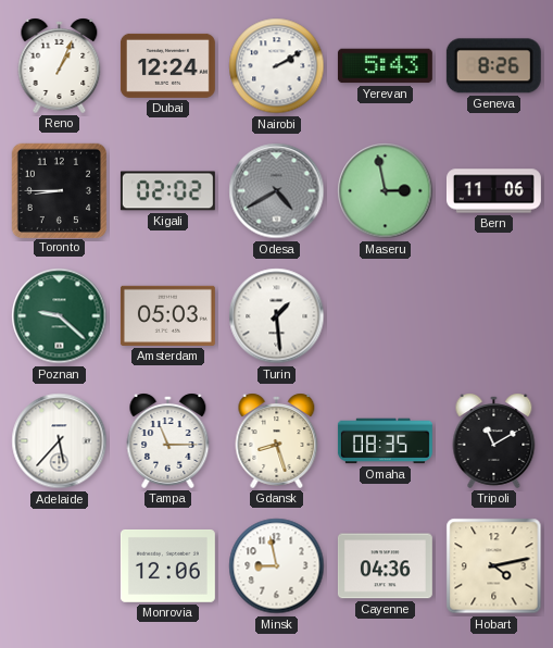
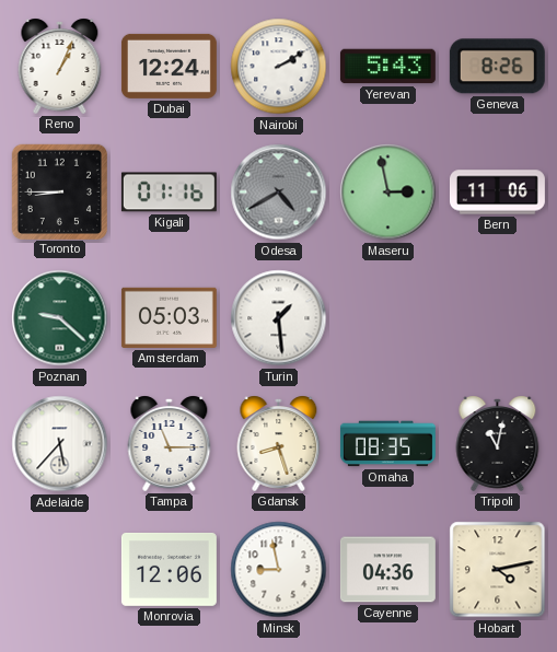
Kigali: 02:02 -> 01:16
Tripoli: 11:10 -> 11:02
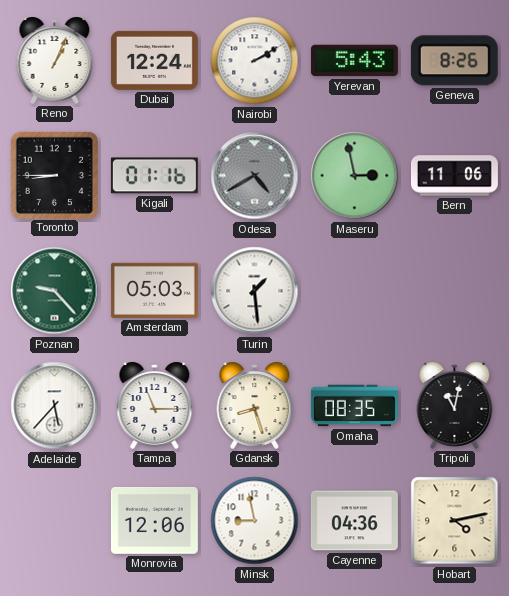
Poznan: 9:22 -> 9:23
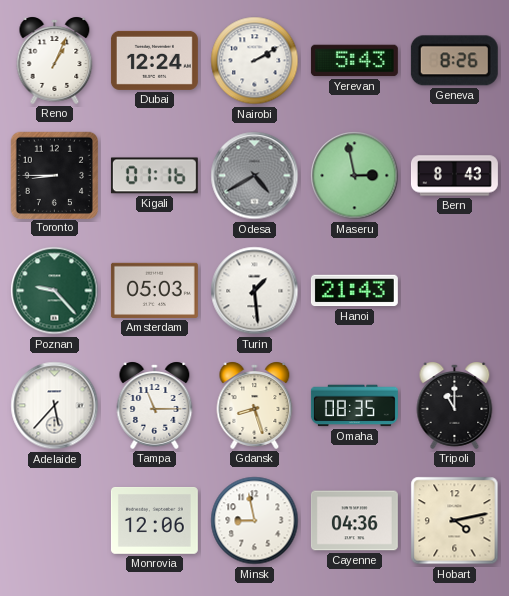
Bern: 11:06 -> 8:43
Hanoi: none -> 21:43
Tripoli: 11:02 -> 11:00
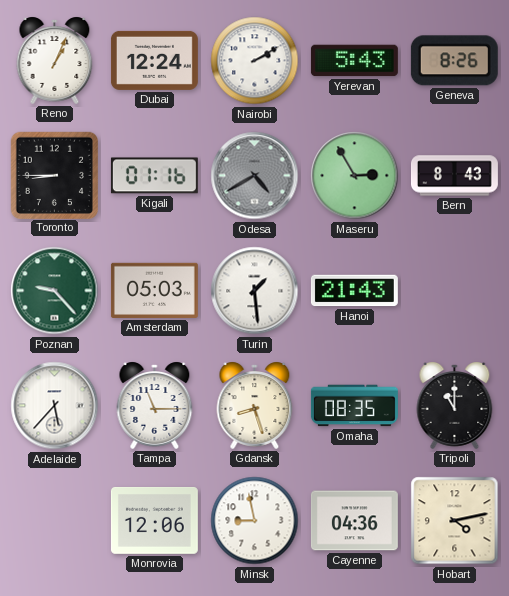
Maseru: 2:58 -> 2:55
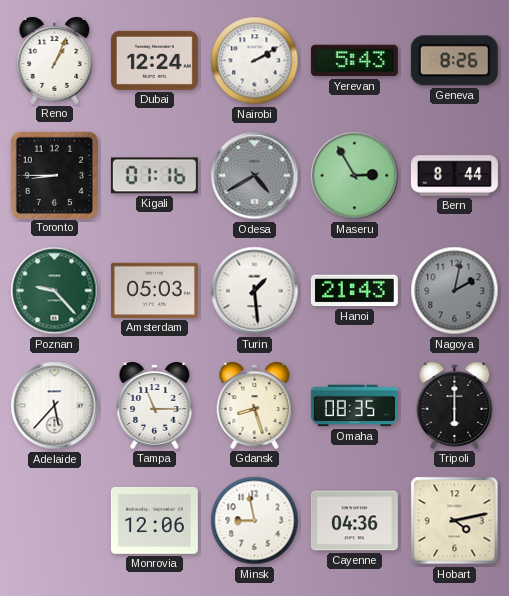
Bern: 8:43 -> 8:44
Nagoya: none -> 2:02
Tripoli: 11:00 -> 6:00
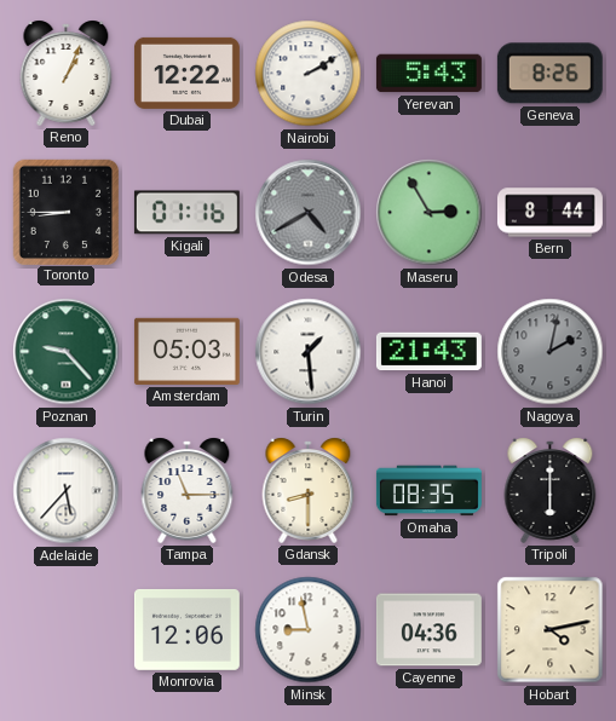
Dubai: 12:24 -> 12:22
Gdansk: 8:27 -> 8:30
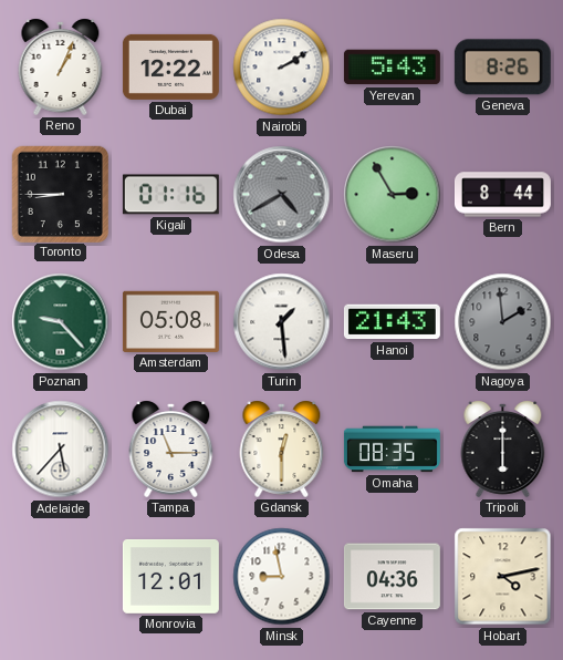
Amsterdam: 05:03 -> 05:08
Nagoya: 2:02 -> 1:59
Gdansk: 8:30 -> 12:30
Monrovia: 12:06 -> 12:01
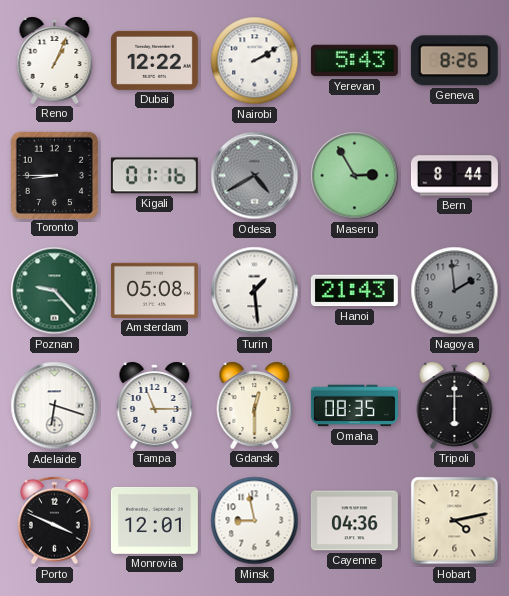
Adelaide: 5:37 -> 6:18
Porto: none -> 3:49
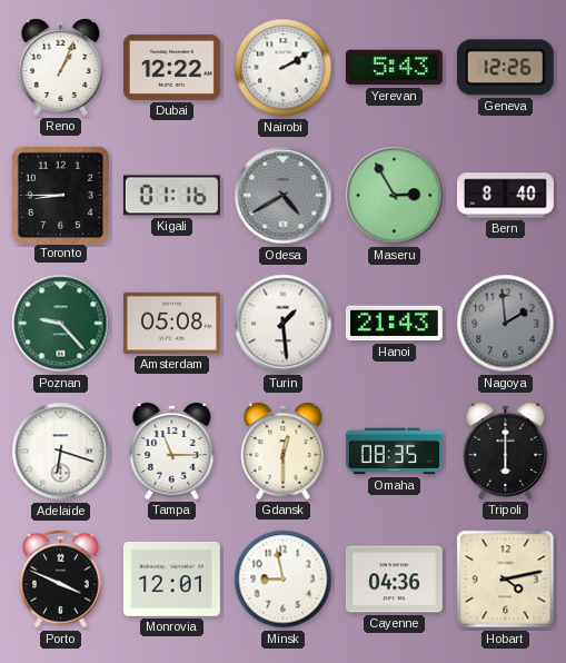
Geneva: 8:26 -> 12:26
Bern: 8:44 -> 8:40
